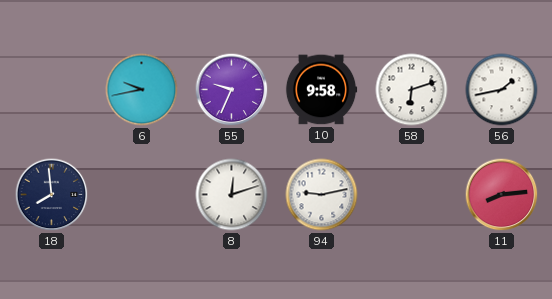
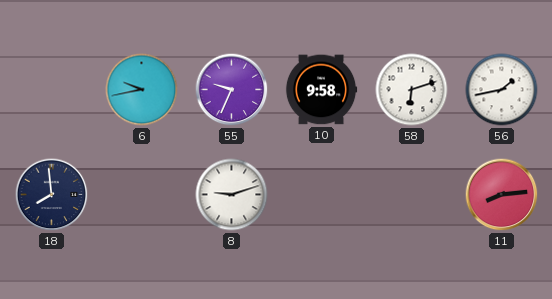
8: 12:12 -> 9:12
94: 9:13 -> none
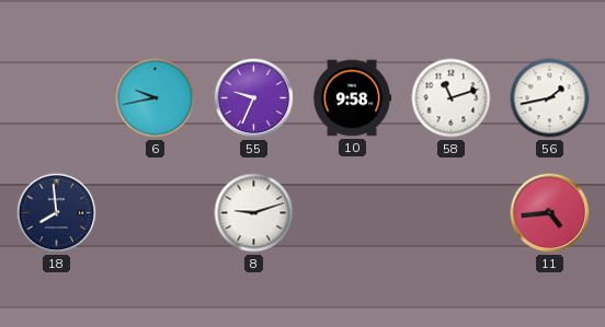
58: 6:12 -> 11:12
11: 8:14 -> 4:44
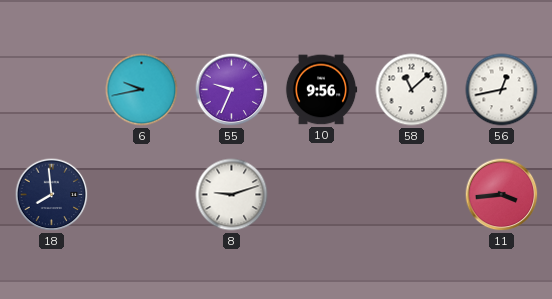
10: 9:58 -> 9:56
58: 11:12 -> 11:08
56: 1:43 -> 12:43
11: 4:44 -> 3:44
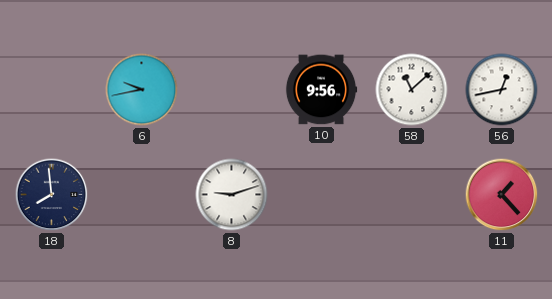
55: 9:34 -> none
11: 3:44 -> 1:23
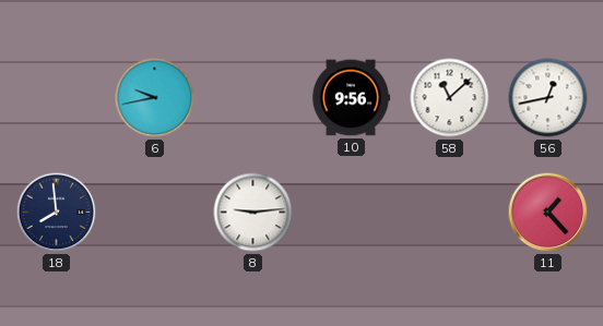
8: 9:12 -> 9:14
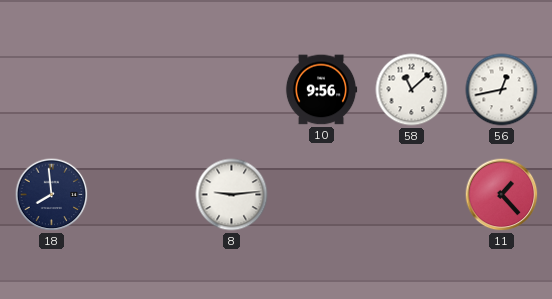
6: 9:43 -> none
